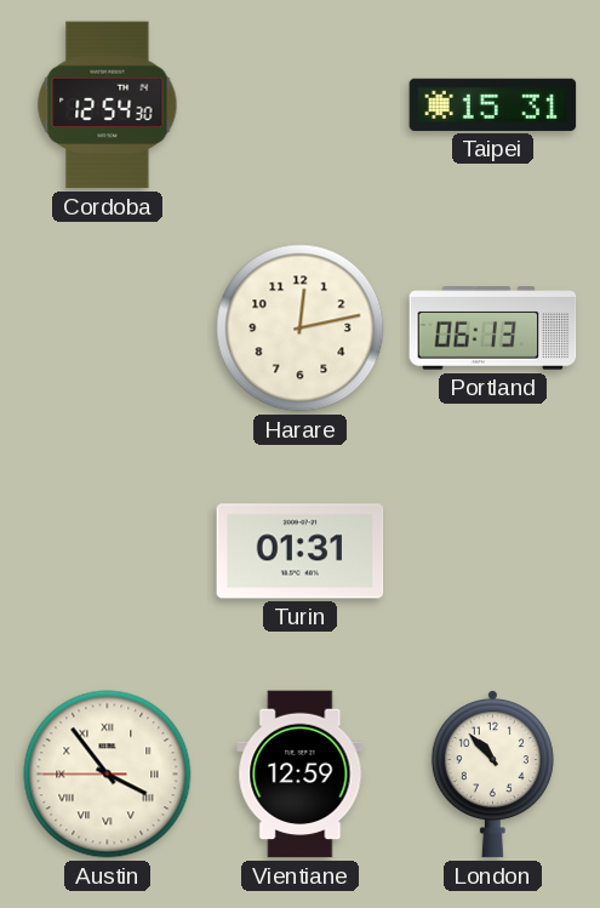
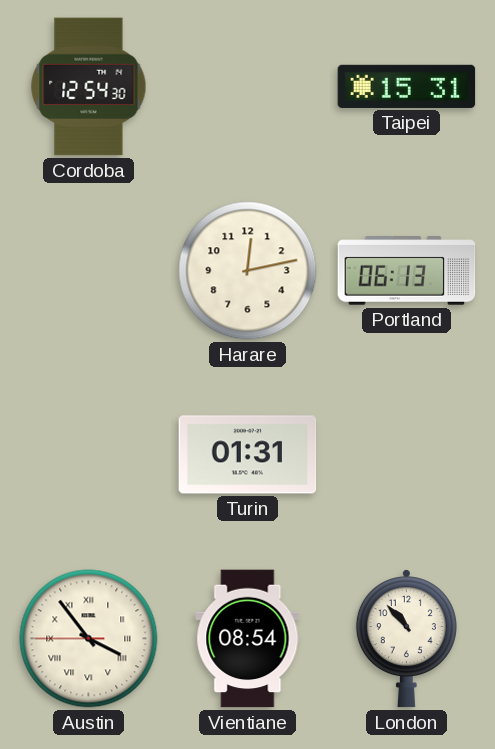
Vientiane: 12:59 -> 08:54
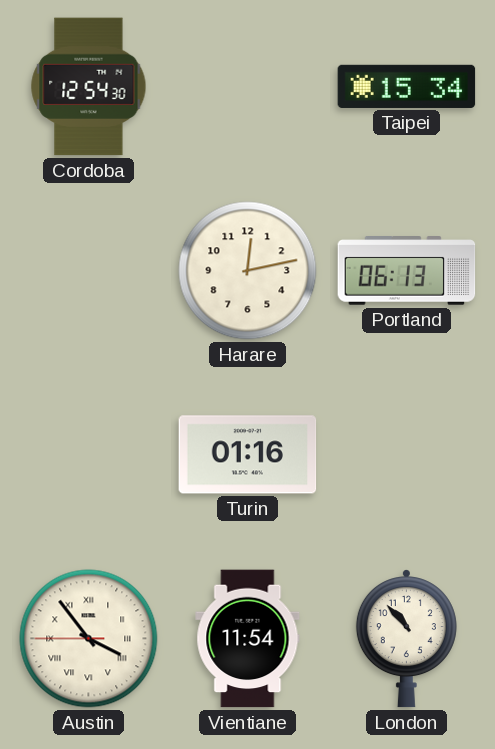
Taipei: 15:31 -> 15:34
Turin: 01:31 -> 01:16
Vientiane: 08:54 -> 11:54
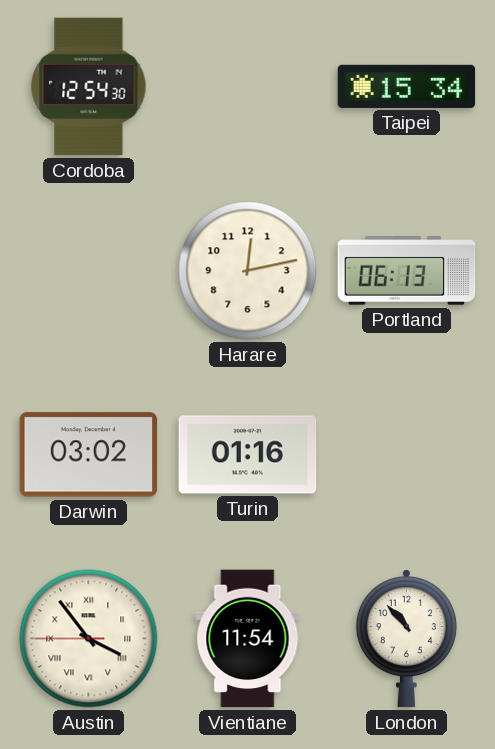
Darwin: none -> 03:02
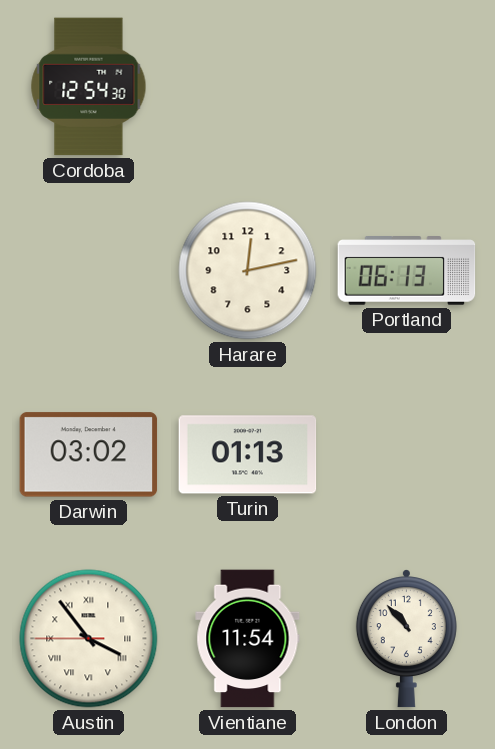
Taipei: 15:34 -> none
Turin: 01:16 -> 01:13
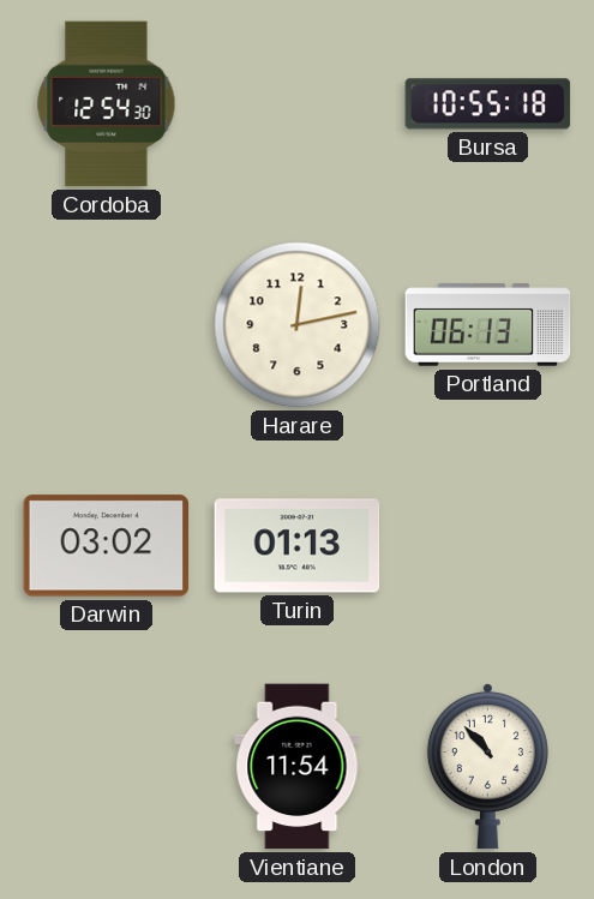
Bursa: none -> 10:55
Austin: 3:53 -> none
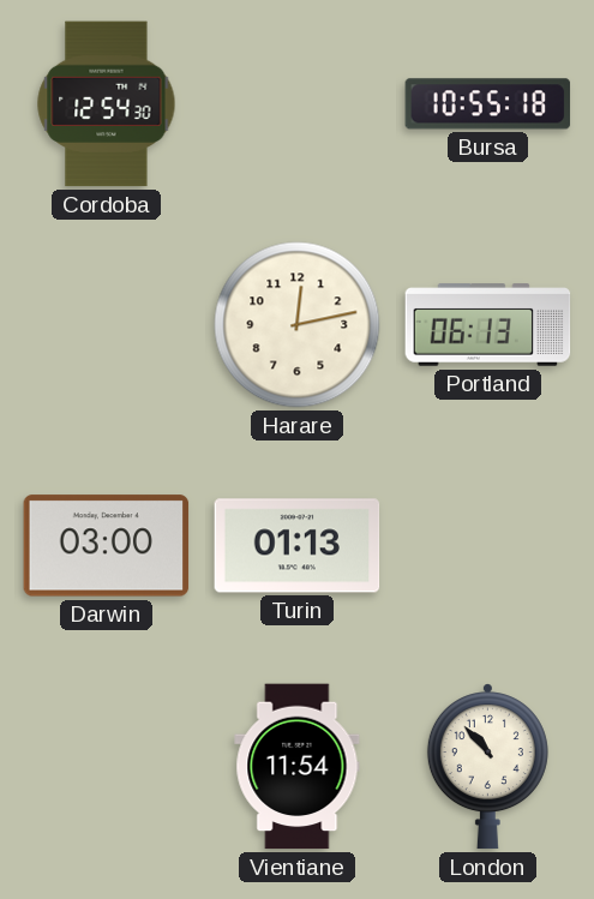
Darwin: 03:02 -> 03:00
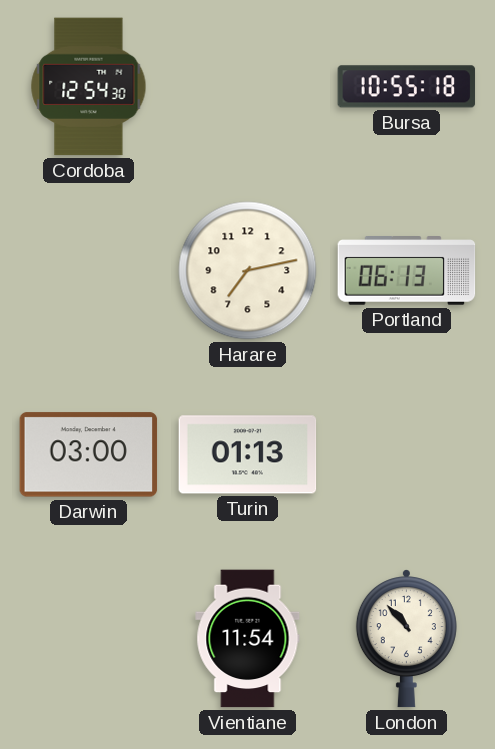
Harare: 12:13 -> 7:13
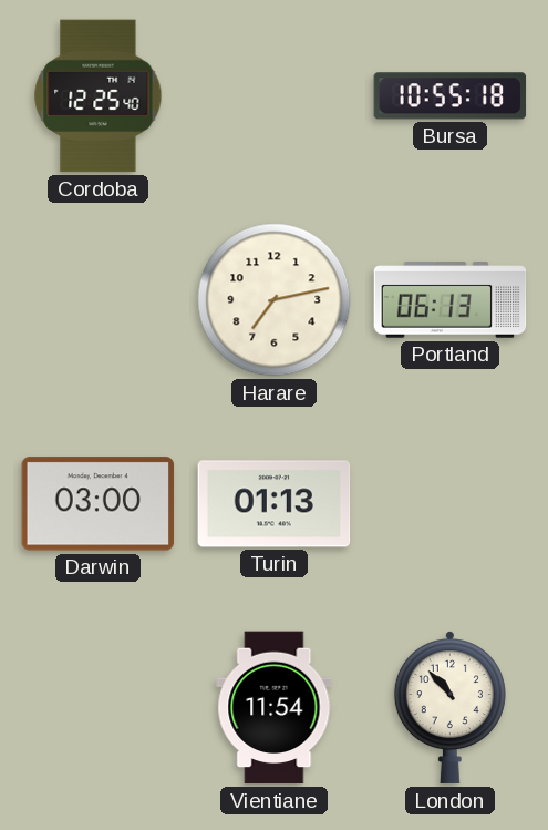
Cordoba: 12:54 -> 12:25
